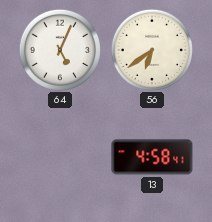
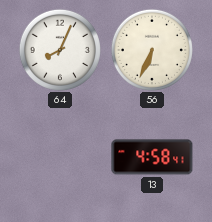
64: 5:04 -> 8:04
56: 6:39 -> 6:34
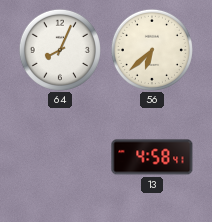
56: 6:34 -> 6:38
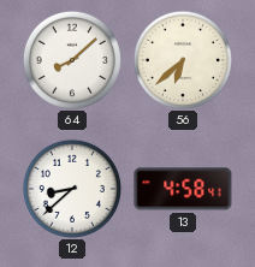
64: 8:04 -> 8:08
12: none -> 8:38
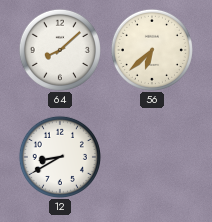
12: 8:38 -> 8:40
13: 4:58 -> none
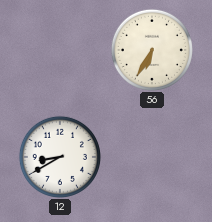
64: 8:08 -> none
56: 6:38 -> 6:35
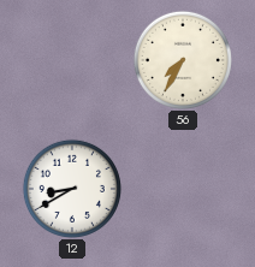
56: 6:35 -> 7:35
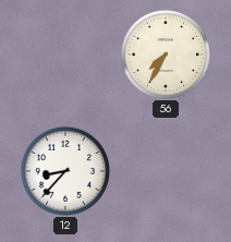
12: 8:40 -> 8:37
